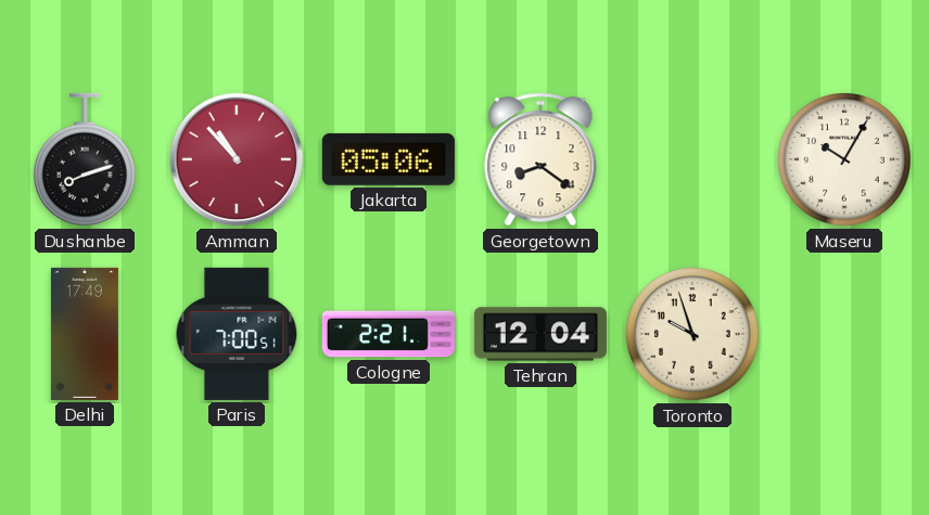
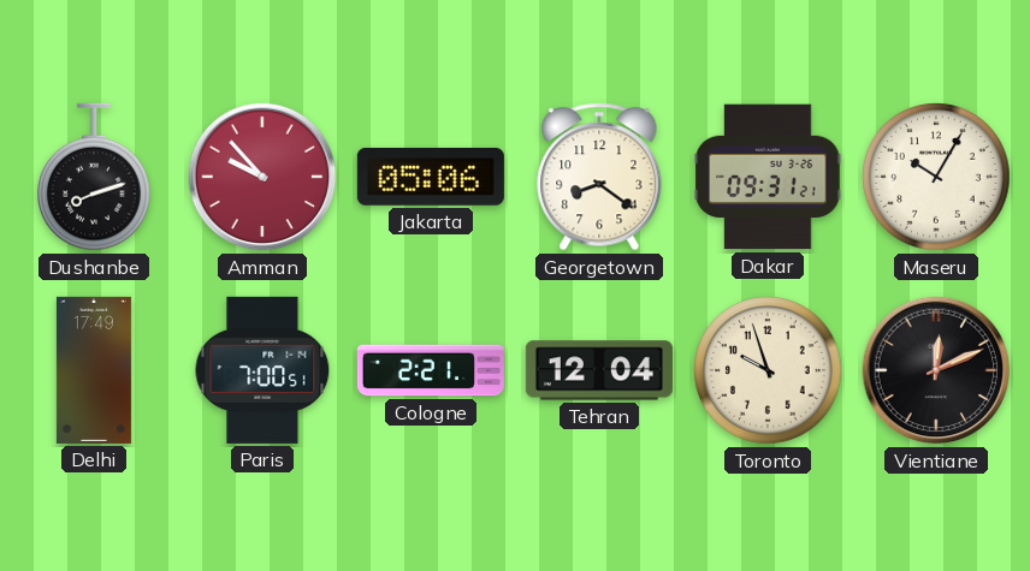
Amman: 10:53 -> 9:53
Dakar: none -> 09:31
Vientiane: none -> 12:11
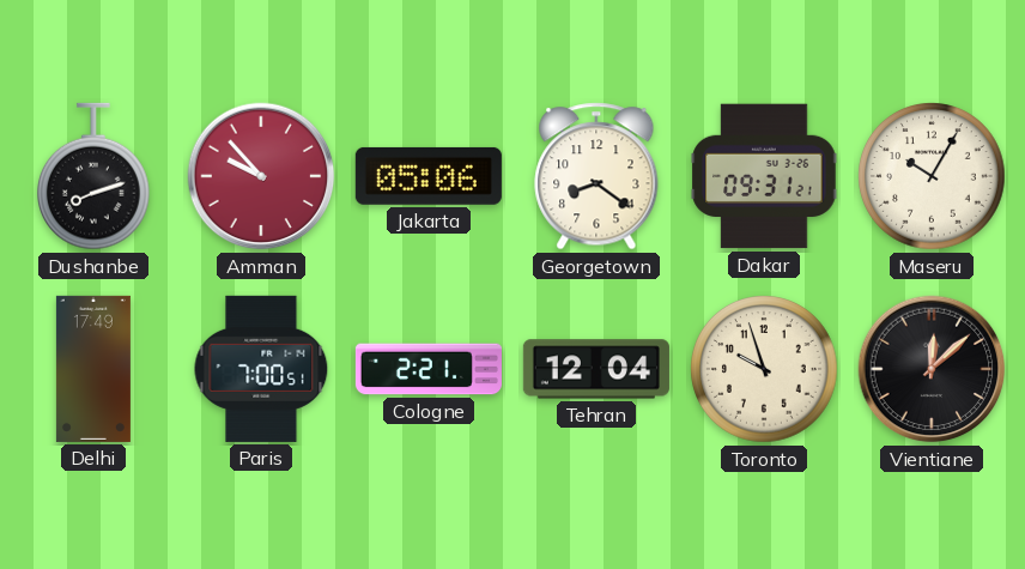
Vientiane: 12:11 -> 12:08
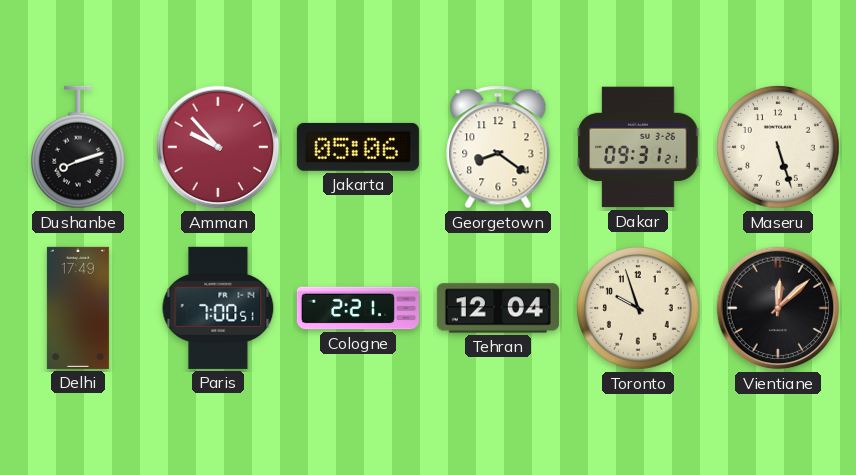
Maseru: 10:05 -> 5:27
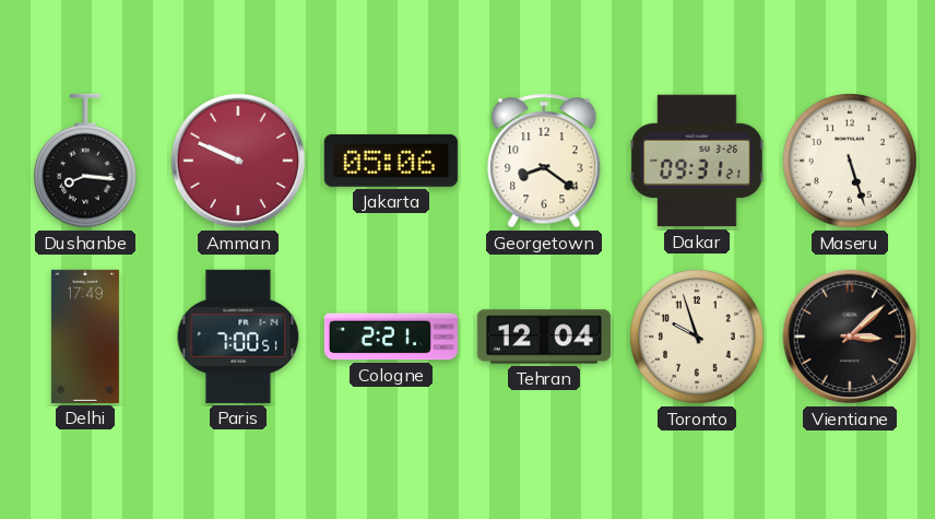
Dushanbe: 8:12 -> 8:16
Amman: 9:53 -> 9:49
Vientiane: 12:08 -> 3:08
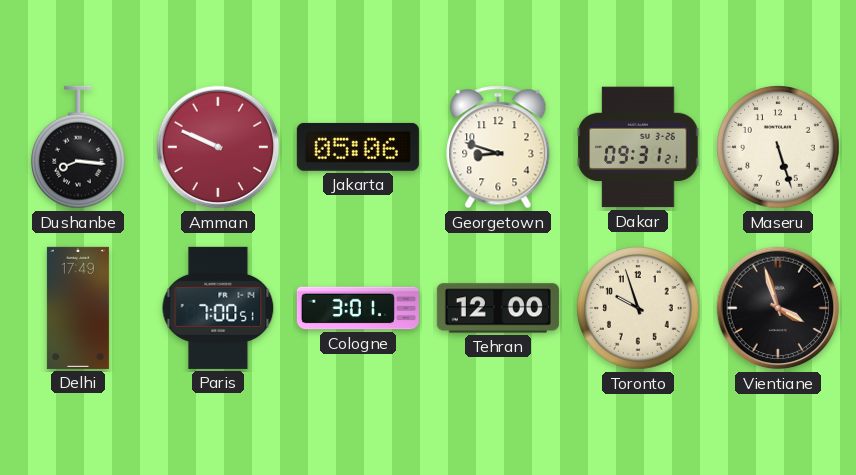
Georgetown: 8:21 -> 8:48
Cologne: 2:21 -> 3:01
Tehran: 12:04 -> 12:00
Vientiane: 3:08 -> 3:57
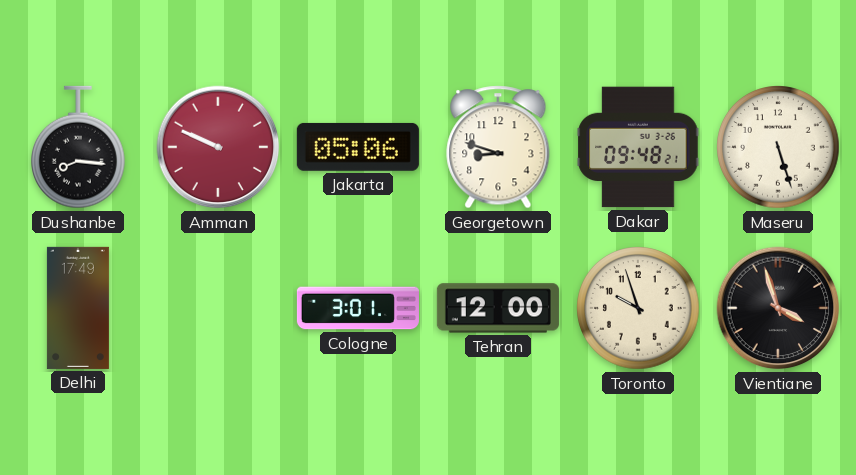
Dakar: 09:31 -> 09:48
Paris: 7:00 -> none
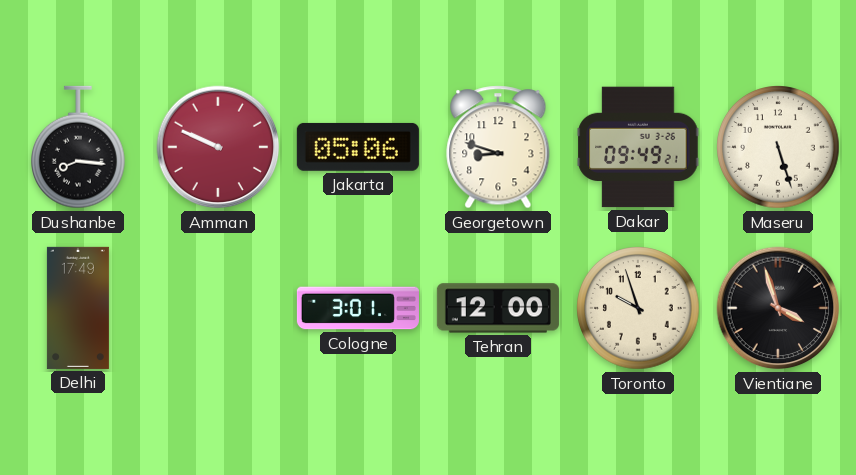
Dakar: 09:48 -> 09:49
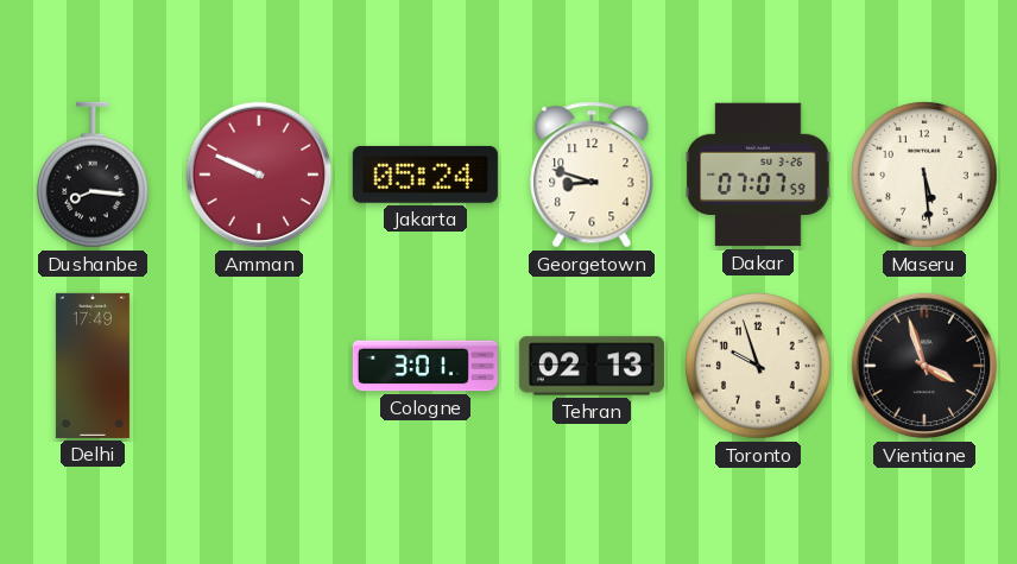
Jakarta: 05:06 -> 05:24
Dakar: 09:49 -> 07:07
Maseru: 5:27 -> 5:29
Tehran: 12:00 -> 02:13
